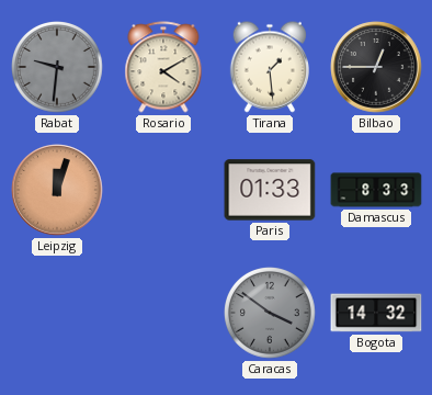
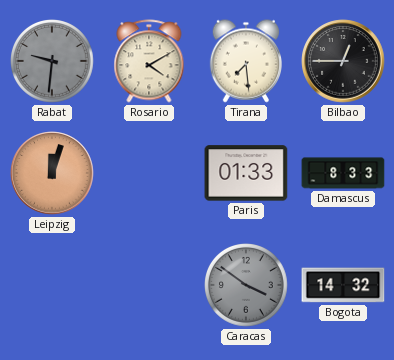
Tirana: 1:29 -> 7:29
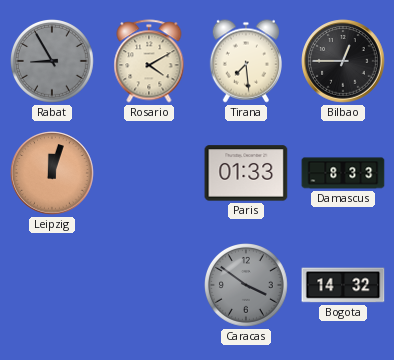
Rabat: 9:31 -> 8:55
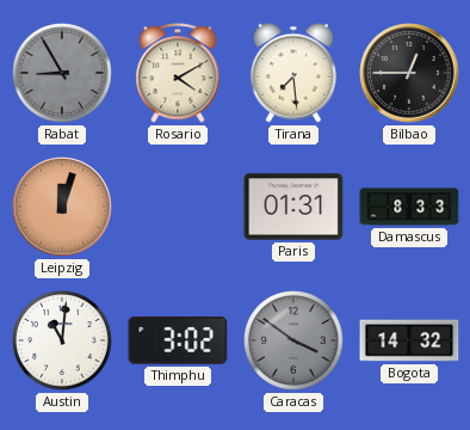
Paris: 01:33 -> 01:31
Austin: none -> 11:01
Thimphu: none -> 3:02
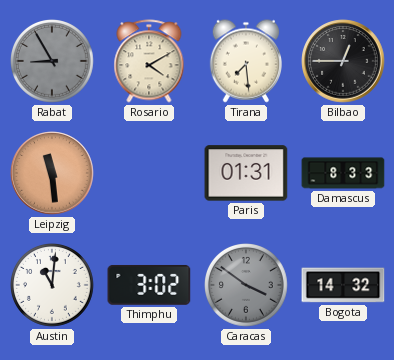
Leipzig: 12:03 -> 11:29
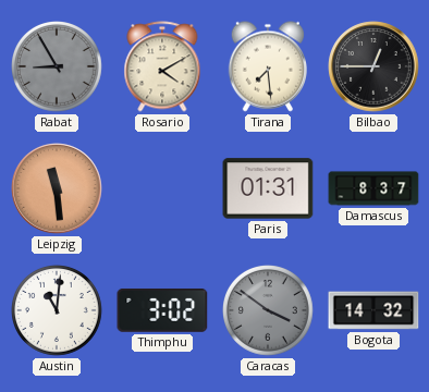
Damascus: 8:33 -> 8:37
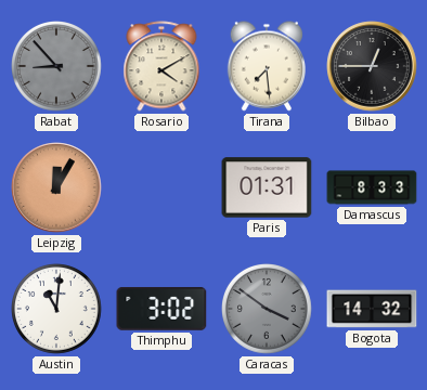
Rabat: 8:55 -> 8:53
Leipzig: 11:29 -> 12:05
Damascus: 8:37 -> 8:33
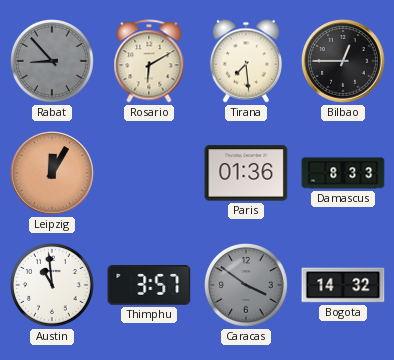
Rosario: 4:10 -> 6:10
Paris: 01:31 -> 01:36
Austin: 11:01 -> 10:59
Thimphu: 3:02 -> 3:57
